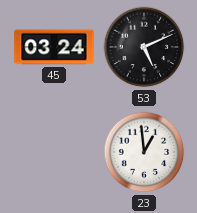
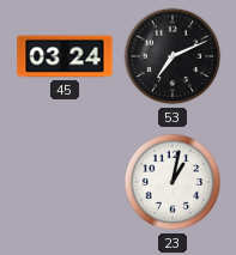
53: 5:11 -> 7:11
23: 12:59 -> 1:02
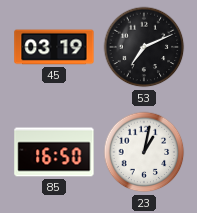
45: 03:24 -> 03:19
85: none -> 16:50
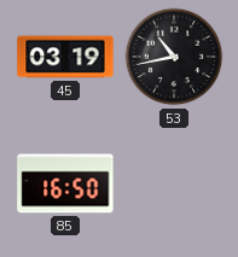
53: 7:11 -> 10:43
23: 1:02 -> none
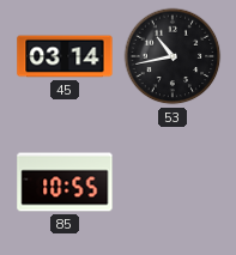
45: 03:19 -> 03:14
85: 16:50 -> 10:55
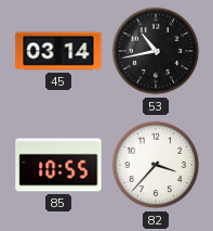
82: none -> 3:37
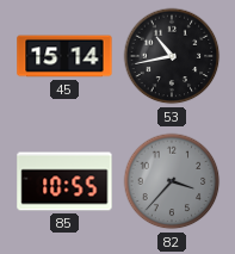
45: 03:14 -> 15:14
82 dial: white -> grey
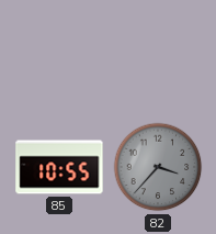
45: 15:14 -> none
53: 10:43 -> none
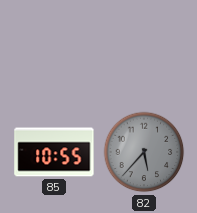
82: 3:37 -> 5:37
